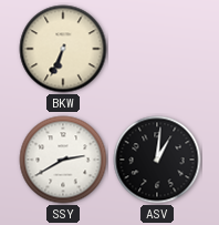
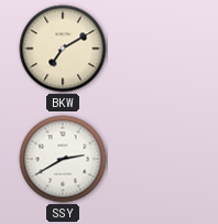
BKW: 6:34 -> 7:10
ASV: 1:01 -> none
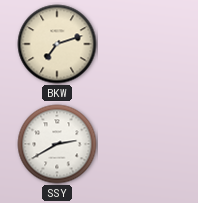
BKW: 7:10 -> 7:12
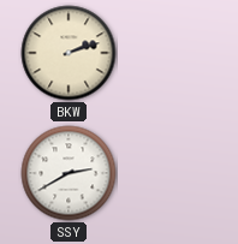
BKW: 7:12 -> 2:12
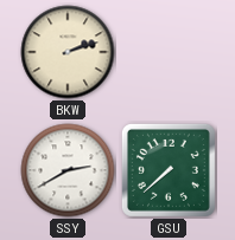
GSU: none -> 7:38
